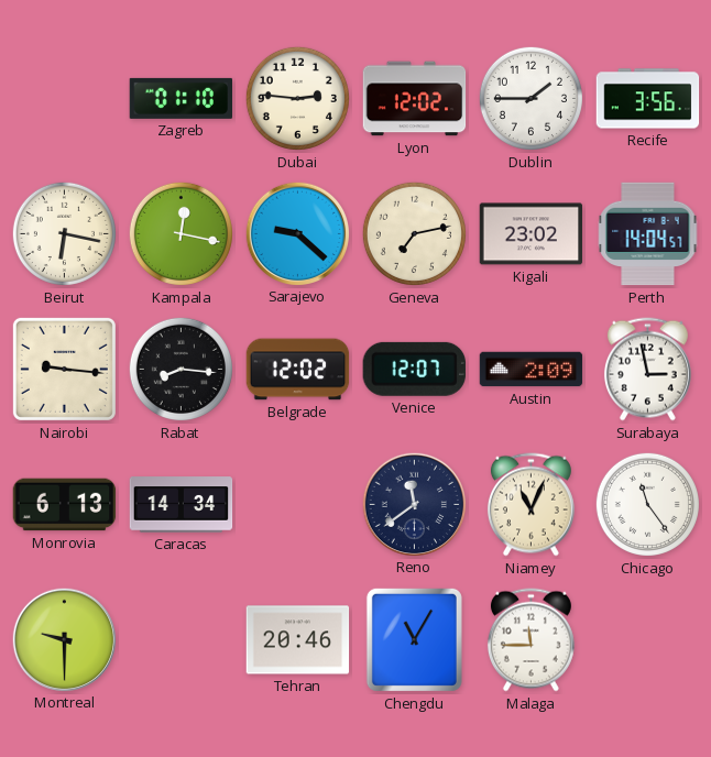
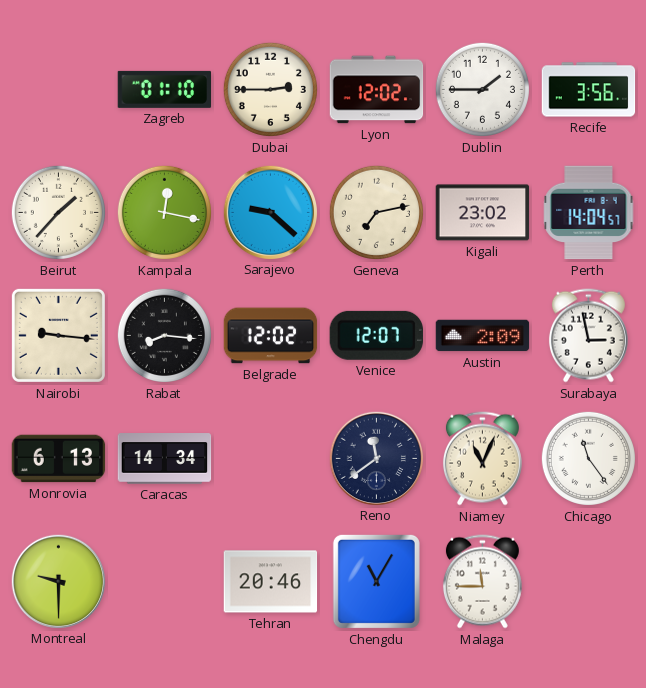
Dubai: 2:46 -> 2:45
Beirut: 6:17 -> 1:37
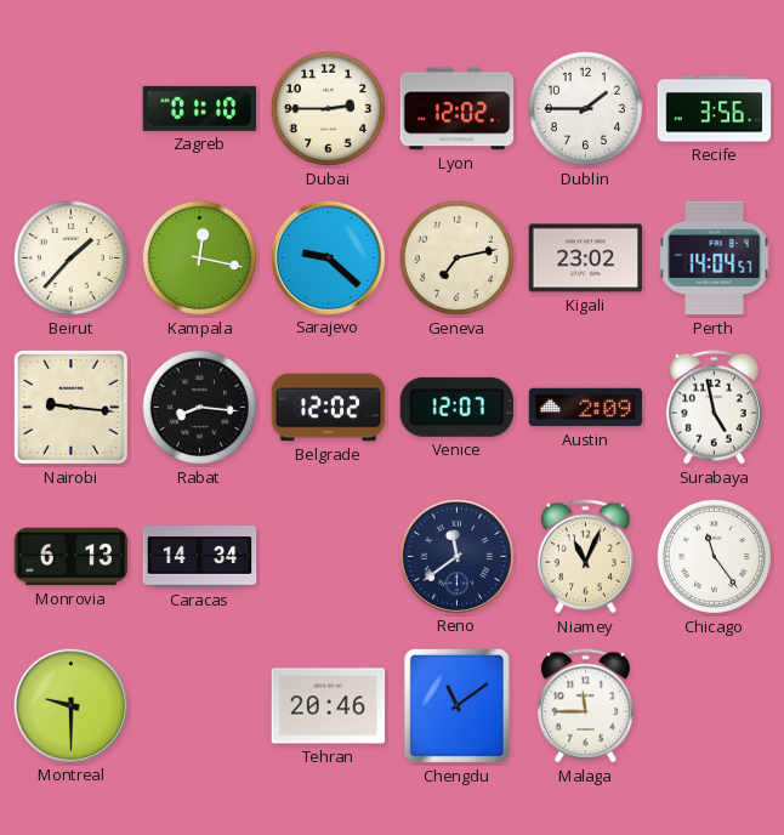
Surabaya: 2:58 -> 4:58
Chengdu: 11:05 -> 11:09
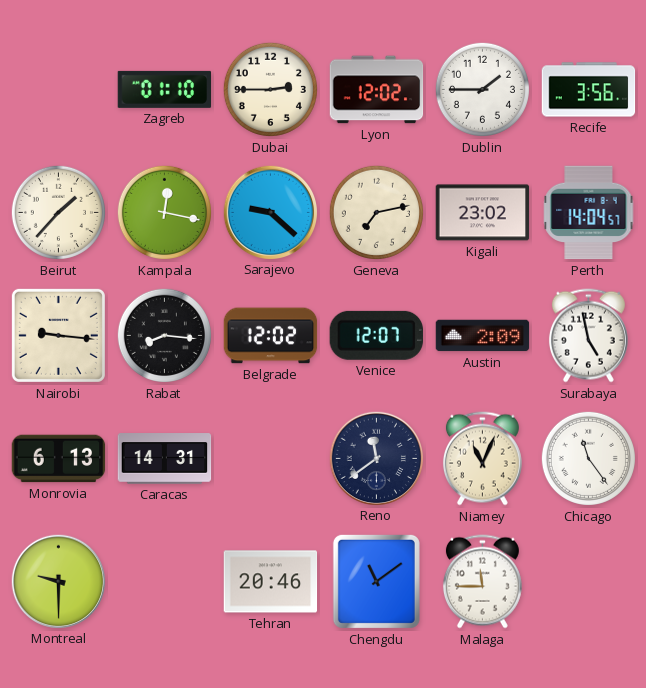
Caracas: 14:34 -> 14:31
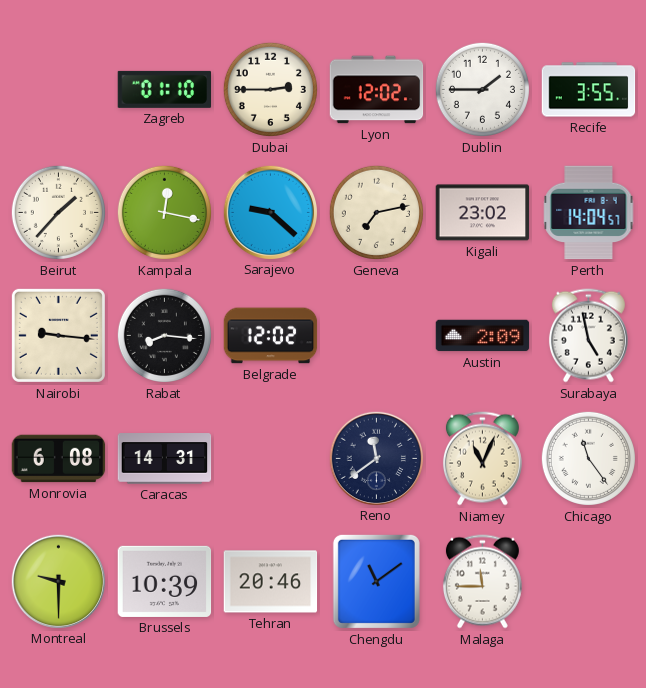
Recife: 3:56 -> 3:55
Venice: 12:07 -> none
Monrovia: 6:13 -> 6:08
Brussels: none -> 10:39
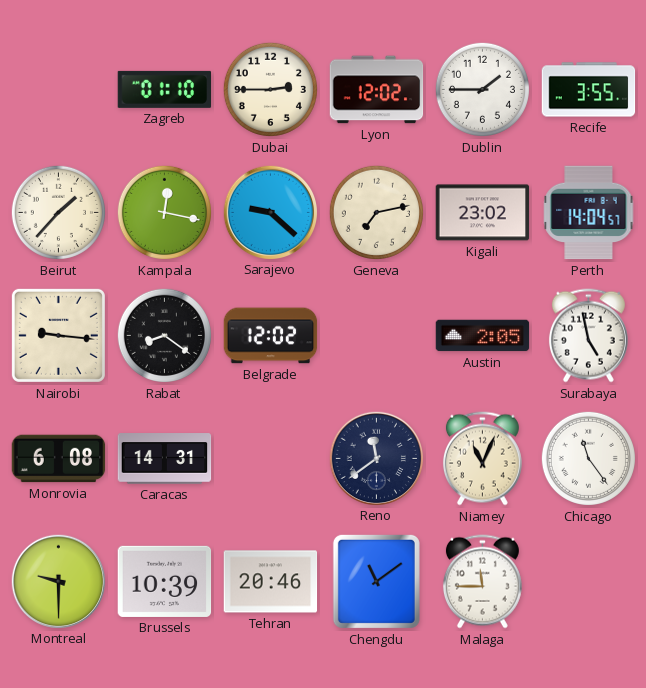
Rabat: 8:16 -> 8:21
Austin: 2:09 -> 2:05
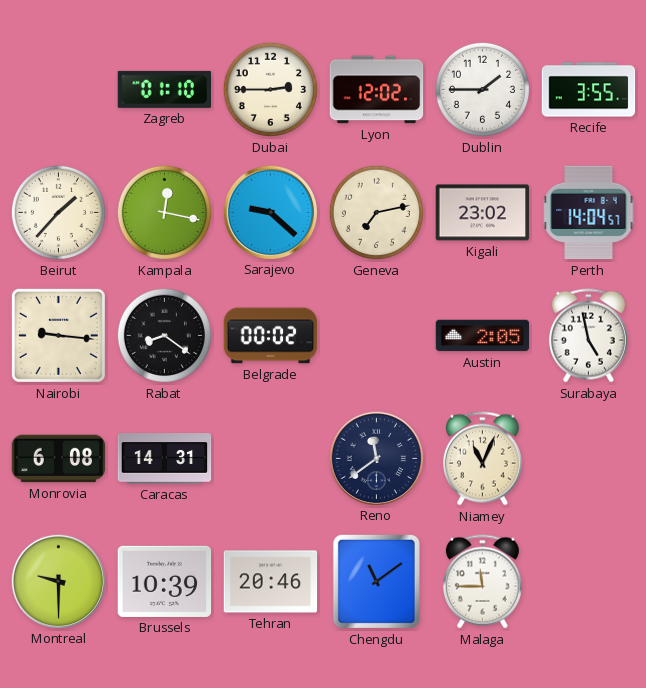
Belgrade: 12:02 -> 00:02
Chicago: 11:24 -> none
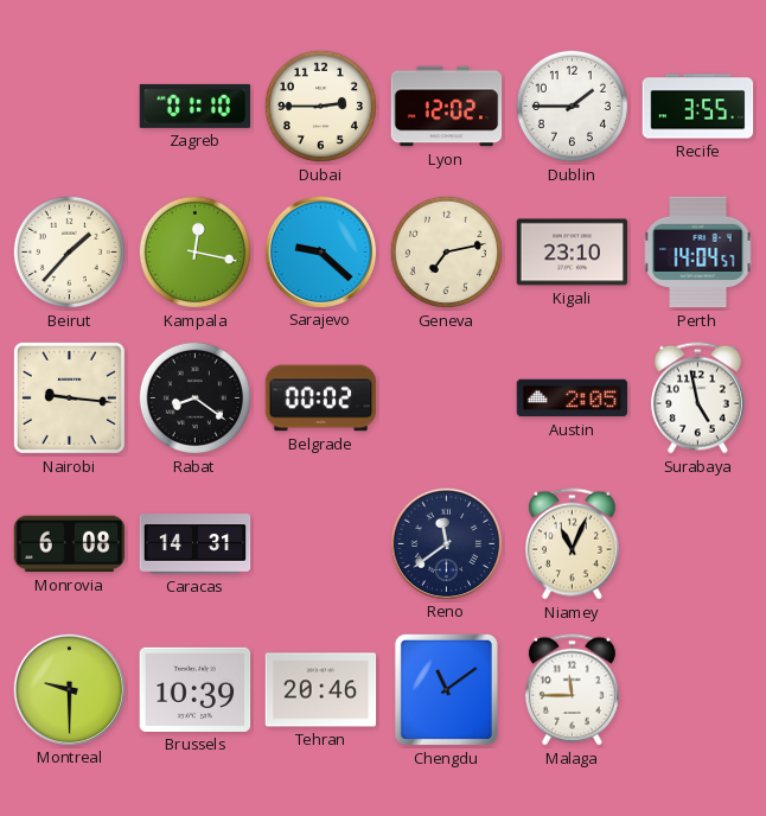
Kigali: 23:02 -> 23:10
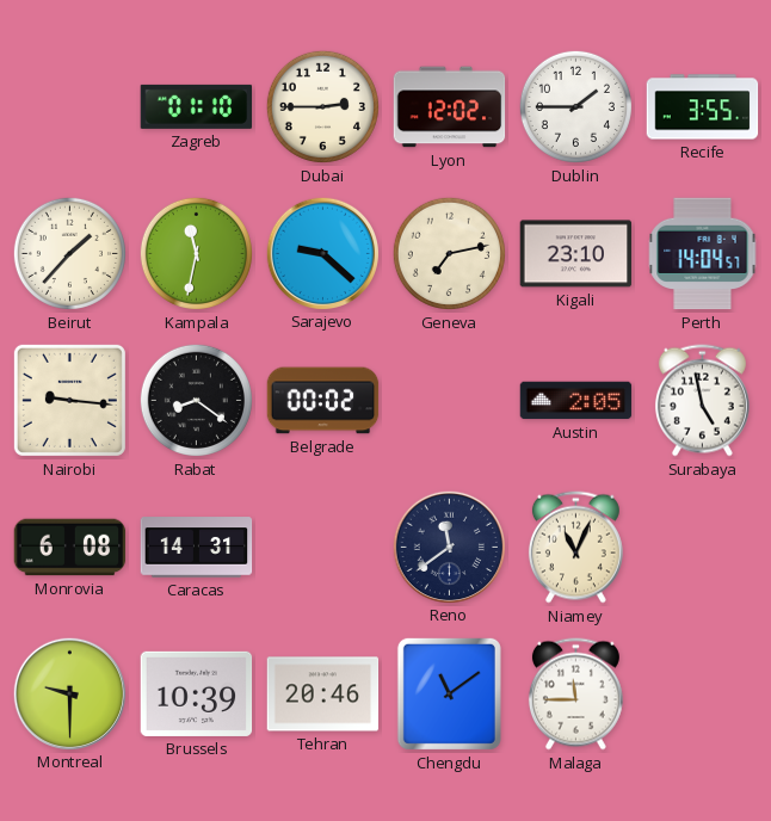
Kampala: 12:17 -> 11:32
